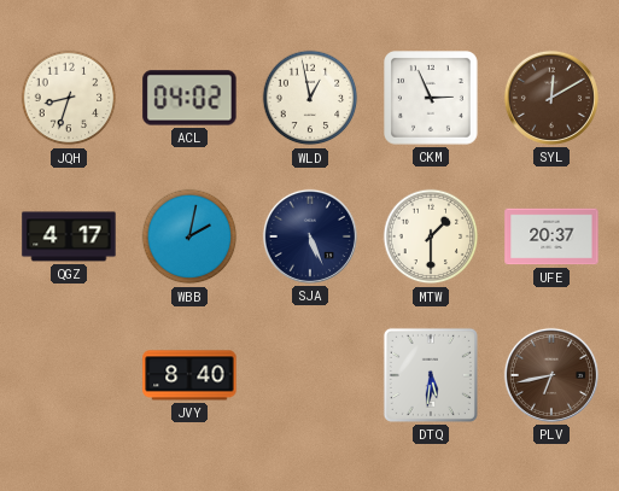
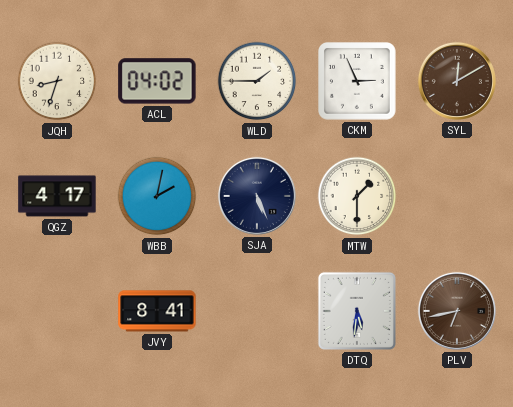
WLD: 12:58 -> 1:45
UFE: 20:37 -> none
JVY: 8:40 -> 8:41
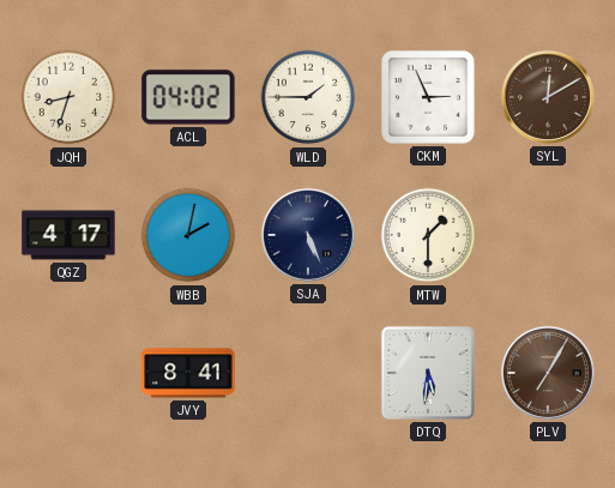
PLV: 6:43 -> 7:05
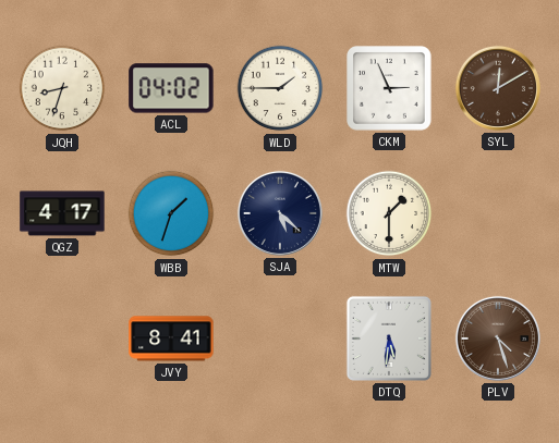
WBB: 2:02 -> 1:33
SJA: 5:26 -> 5:22
PLV: 7:05 -> 4:27
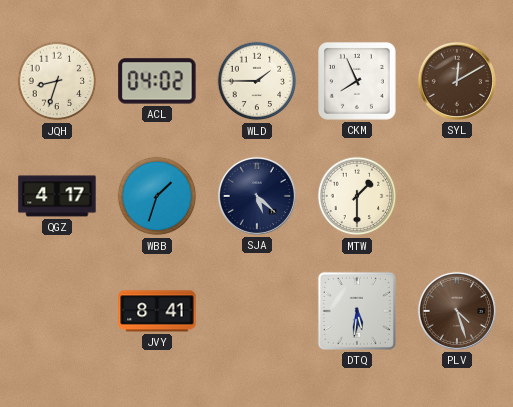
CKM: 2:56 -> 7:56
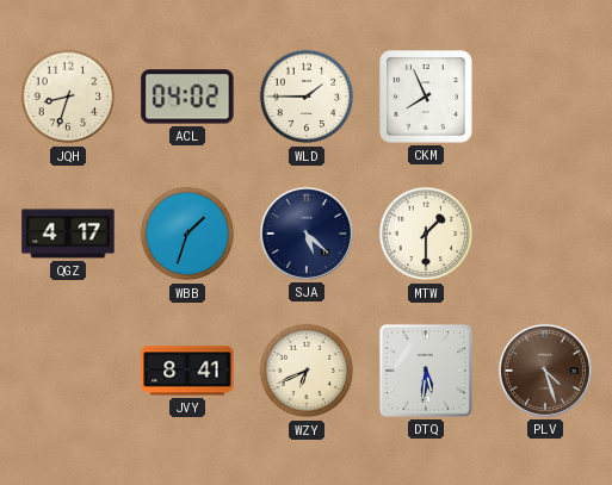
SYL: 12:10 -> none
WZY: none -> 6:41
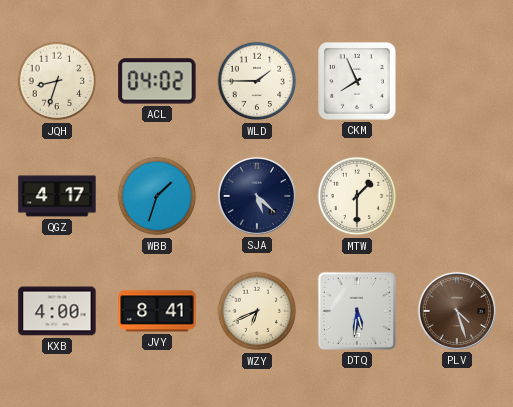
KXB: none -> 4:00
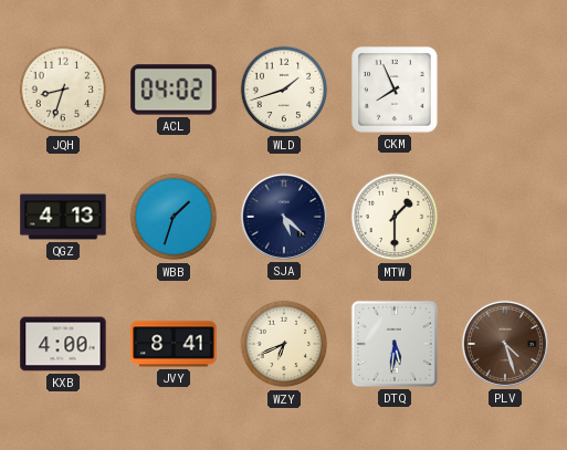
WLD: 1:45 -> 1:42
QGZ: 4:17 -> 4:13
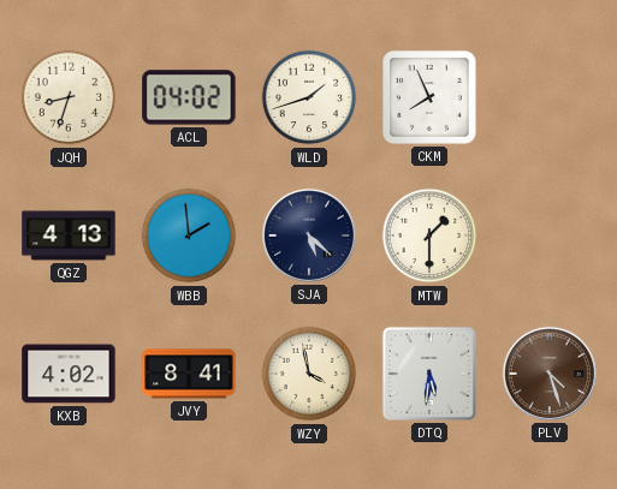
WBB: 1:33 -> 1:59
KXB: 4:00 -> 4:02
WZY: 6:41 -> 3:58
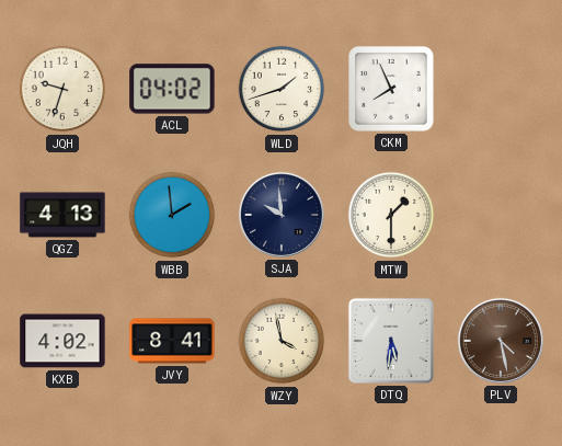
JQH: 8:33 -> 9:33
SJA: 5:22 -> 9:59
PLV: 4:27 -> 4:28
